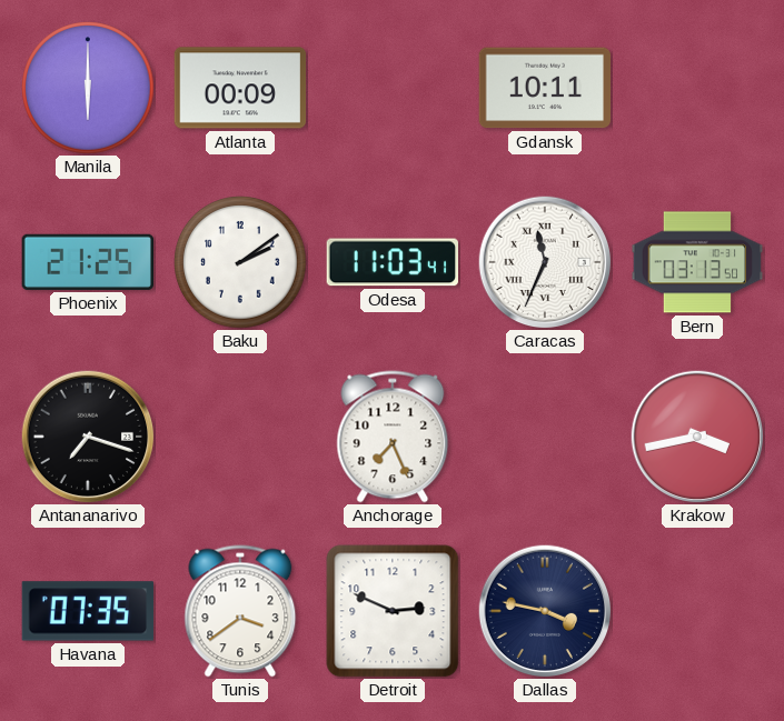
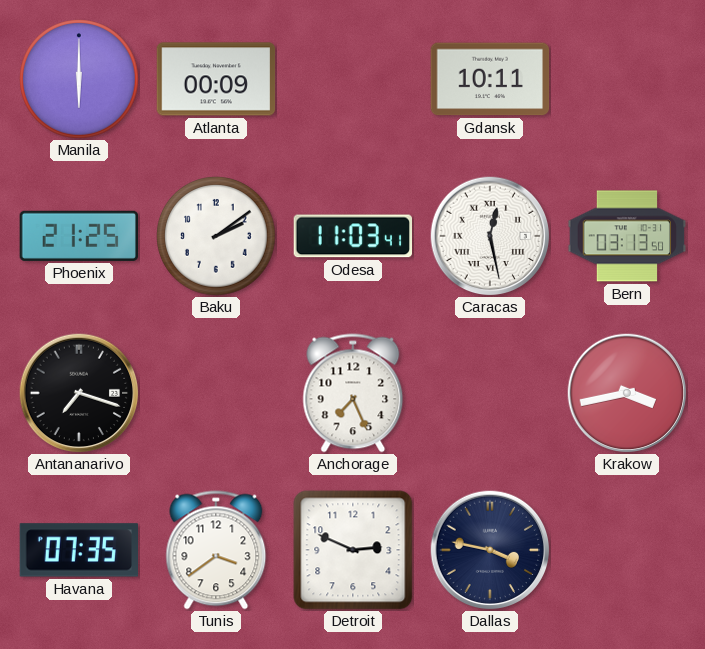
Caracas: 11:34 -> 12:28
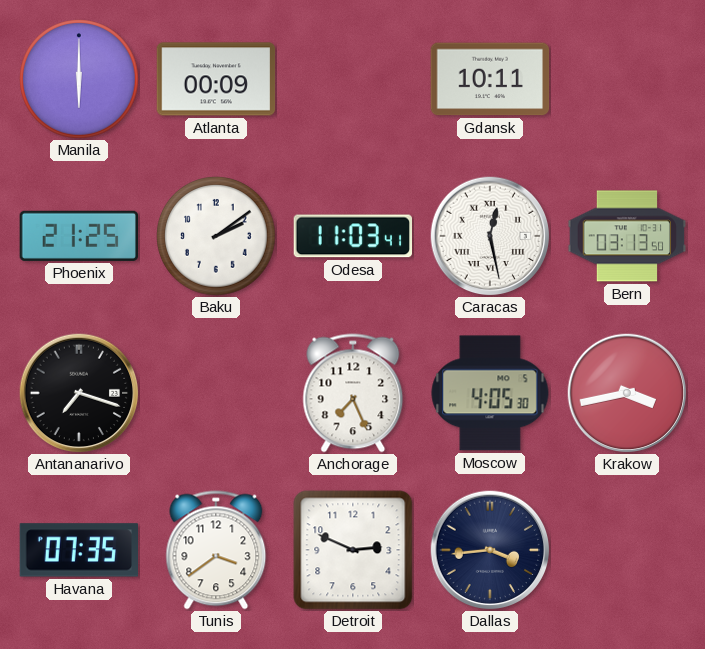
Moscow: none -> 4:05
Dallas: 3:47 -> 3:44
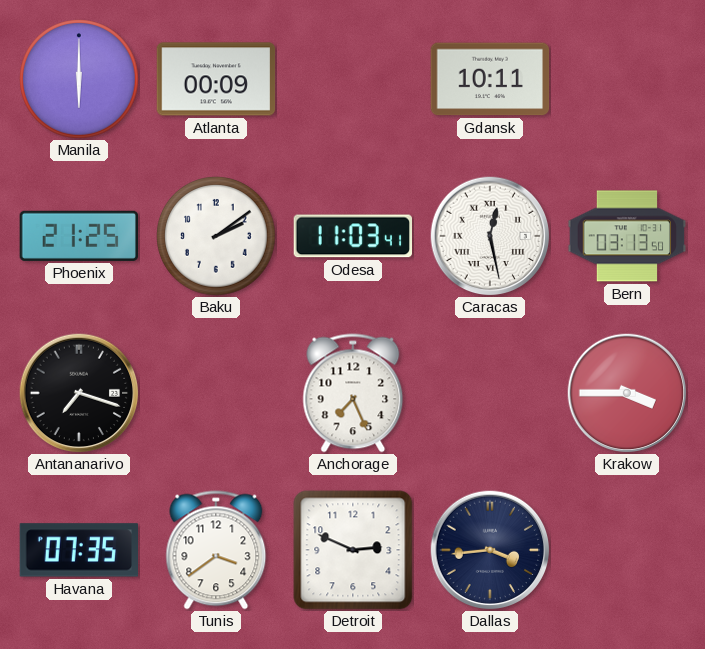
Moscow: 4:05 -> none
Krakow: 3:43 -> 3:45
